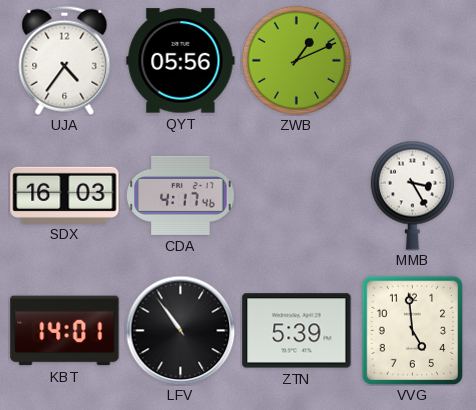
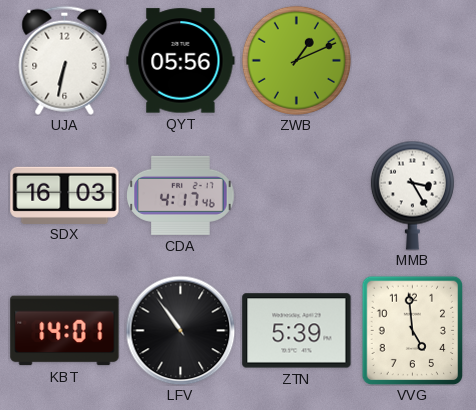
UJA: 4:36 -> 6:32
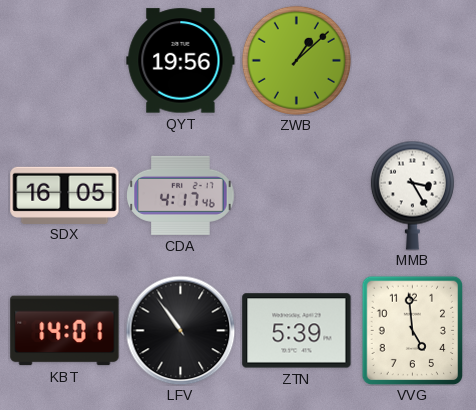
UJA: 6:32 -> none
QYT: 05:56 -> 19:56
ZWB: 1:11 -> 1:08
SDX: 16:03 -> 16:05
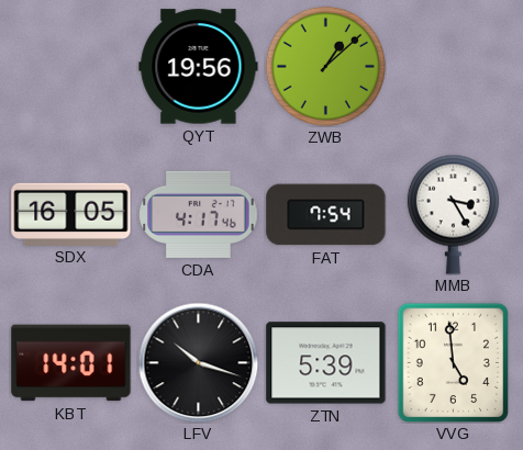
FAT: none -> 7:54
LFV: 10:54 -> 10:18
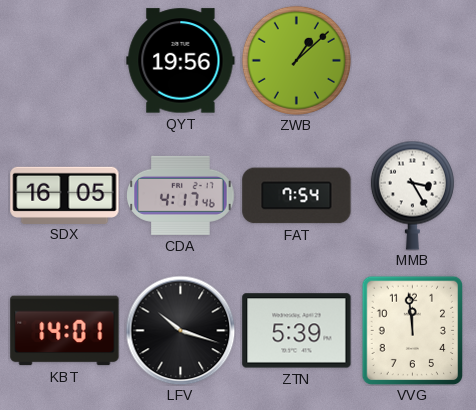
VVG: 4:59 -> 11:59
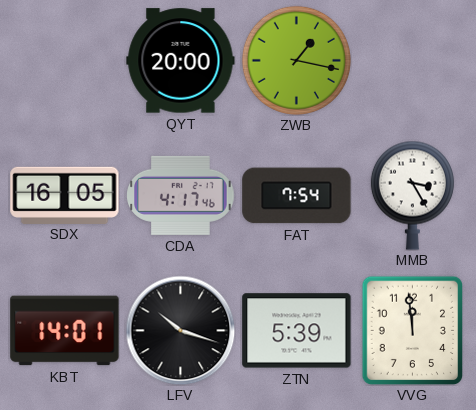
QYT: 19:56 -> 20:00
ZWB: 1:08 -> 1:17
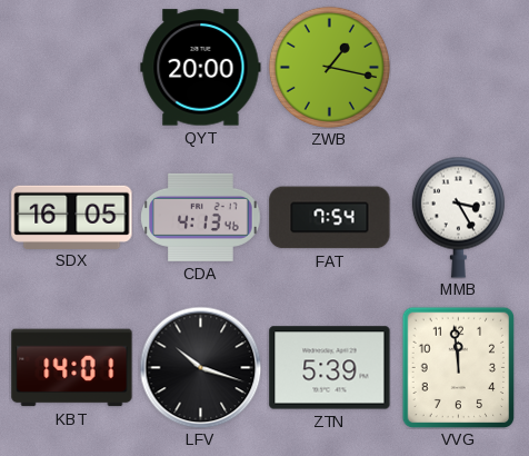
CDA: 4:17 -> 4:13
